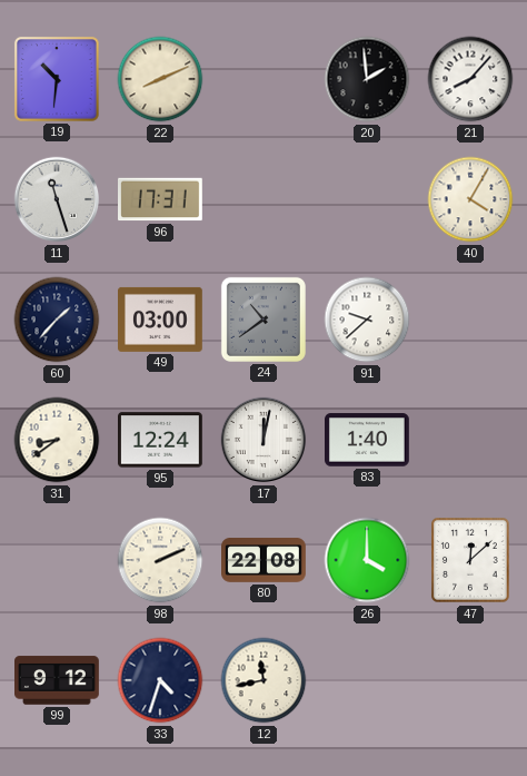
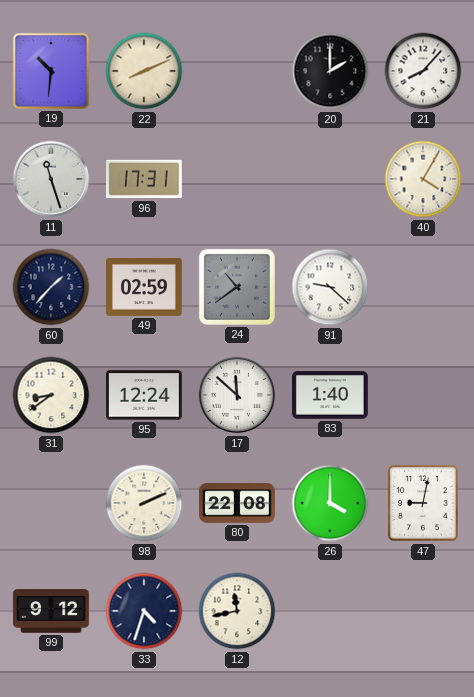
20: 1:59 -> 2:00
49: 03:00 -> 02:59
91: 9:38 -> 9:22
17: 12:02 -> 11:52
47: 12:08 -> 9:02
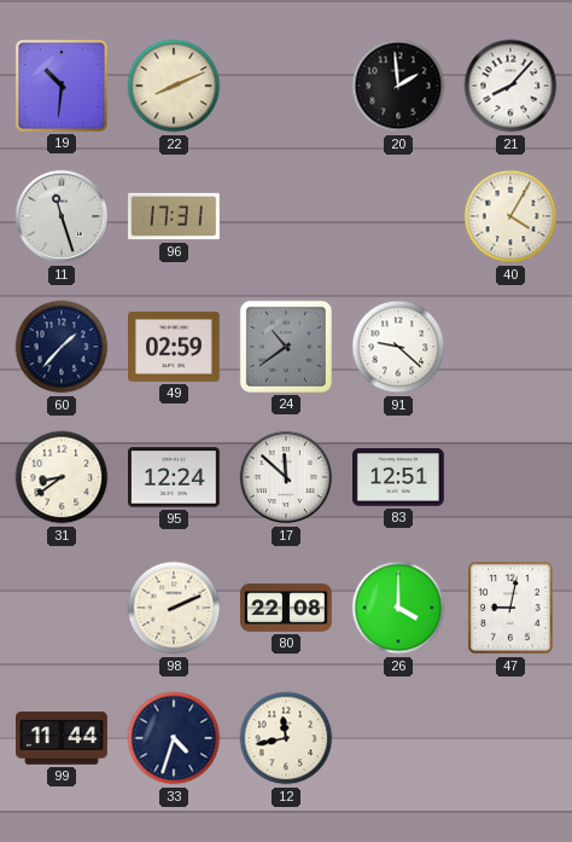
20: 2:00 -> 1:59
83: 1:40 -> 12:51
99: 9:12 -> 11:44
